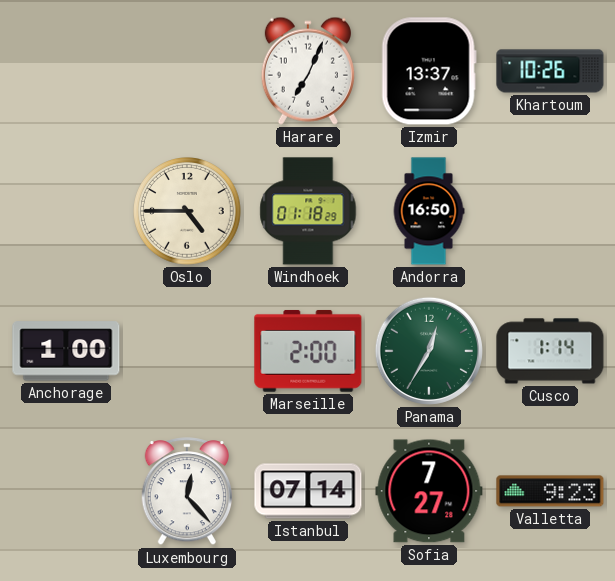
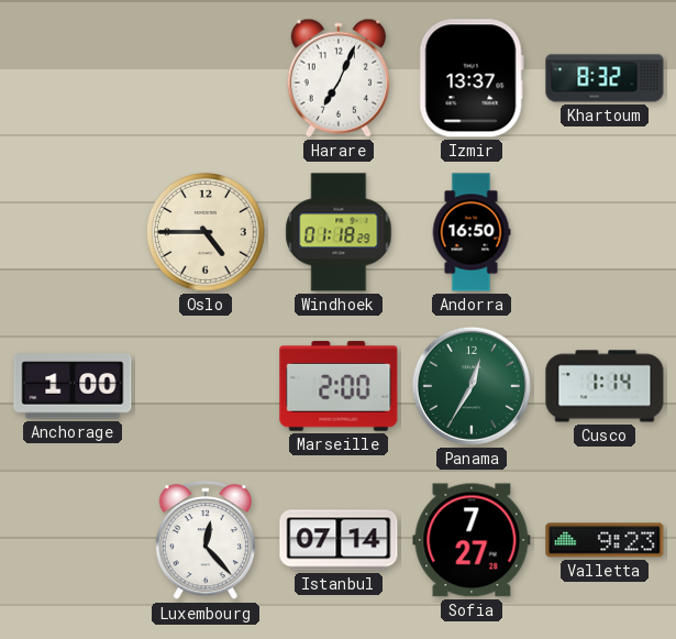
Khartoum: 10:26 -> 8:32
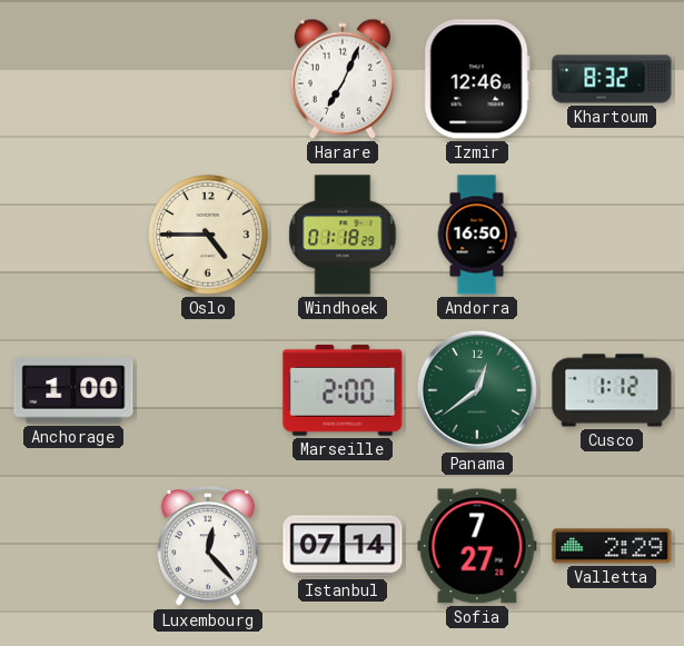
Izmir: 13:37 -> 12:46
Panama: 12:35 -> 12:39
Cusco: 1:14 -> 1:12
Valletta: 9:23 -> 2:29
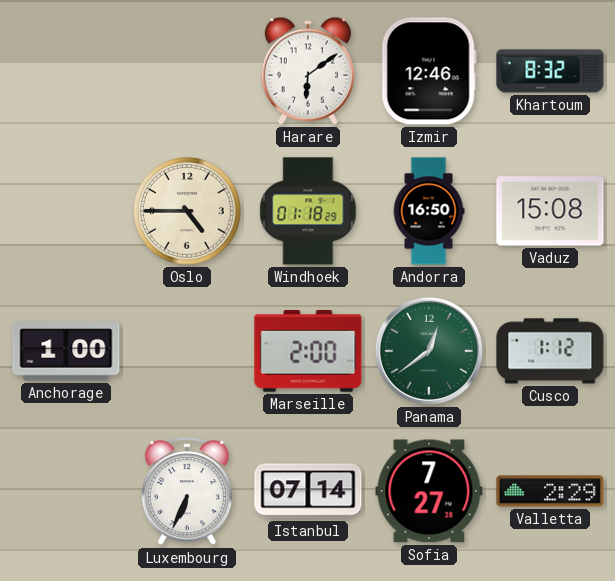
Harare: 7:04 -> 6:09
Vaduz: none -> 15:08
Luxembourg: 12:23 -> 6:34
